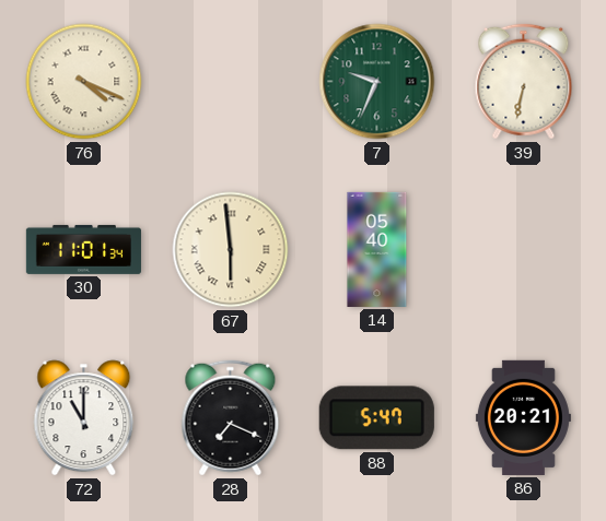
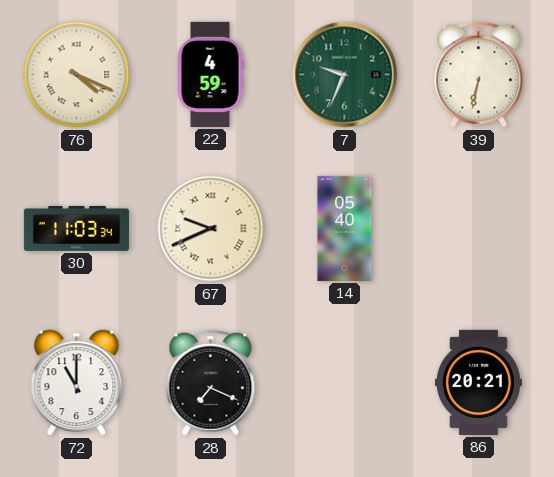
22: none -> 4:59
30: 11:01 -> 11:03
67: 5:59 -> 9:41
88: 5:47 -> none
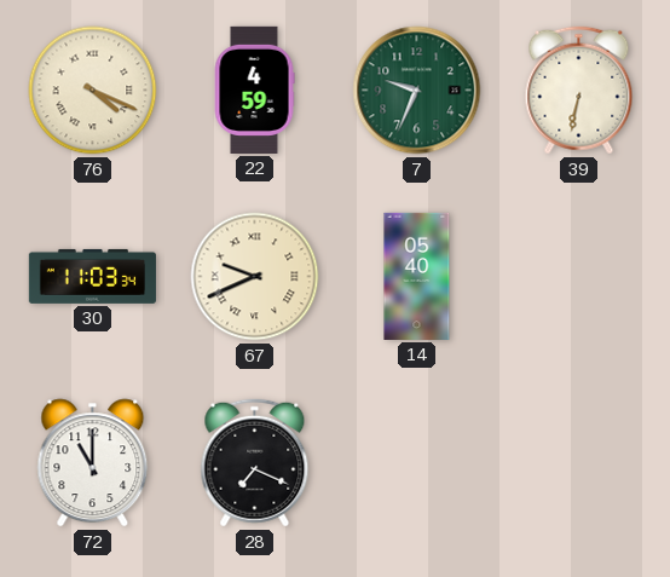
86: 20:21 -> none
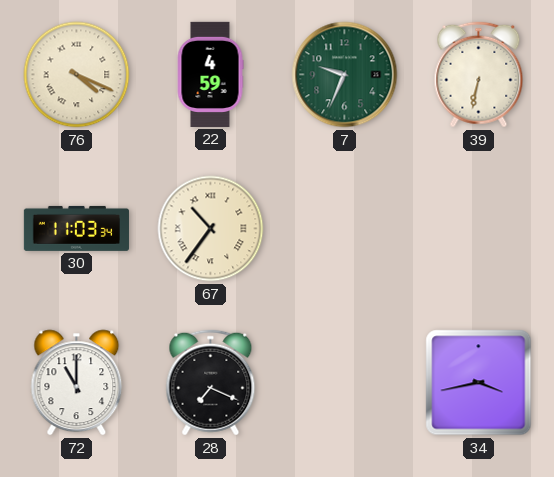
67: 9:41 -> 10:36
14: 05:40 -> none
34: none -> 3:43
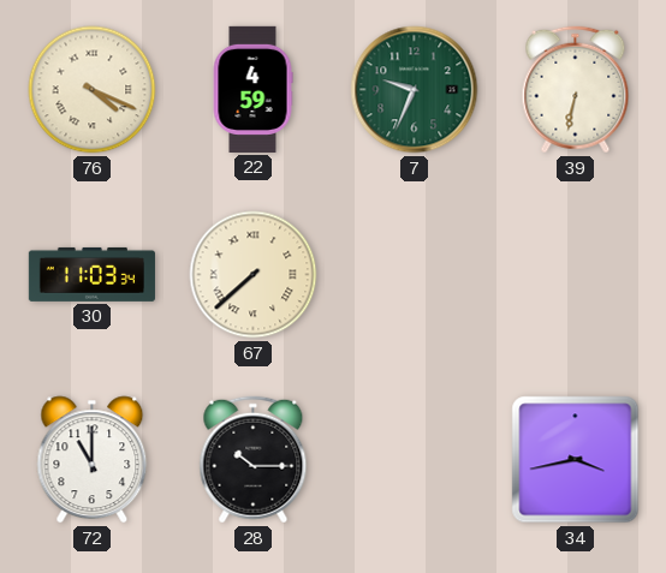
67: 10:36 -> 7:38
28: 7:19 -> 10:15
